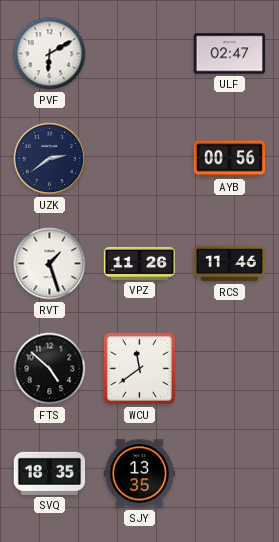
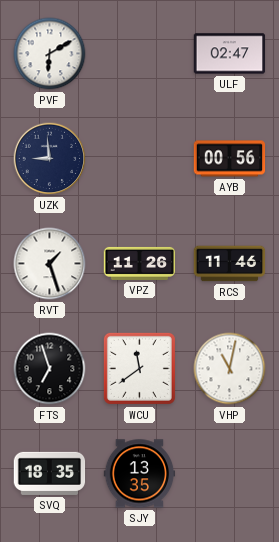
UZK: 2:39 -> 8:59
FTS: 4:52 -> 6:57
VHP: none -> 11:02
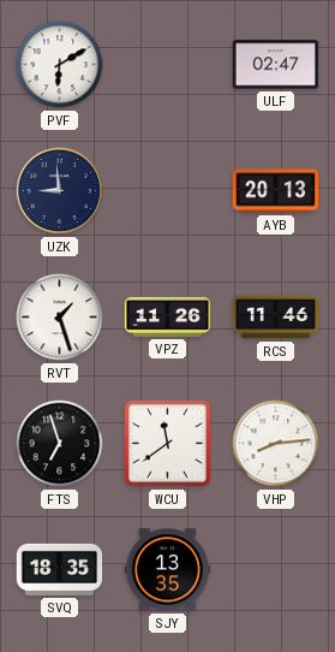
AYB: 00:56 -> 20:13
VHP: 11:02 -> 8:14
